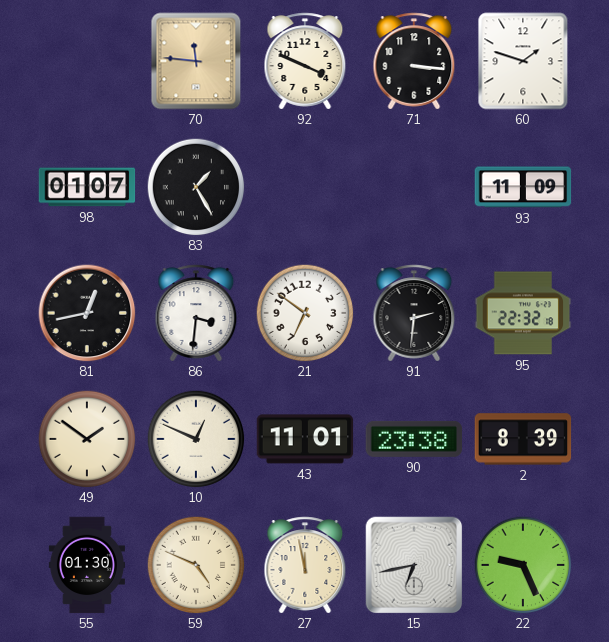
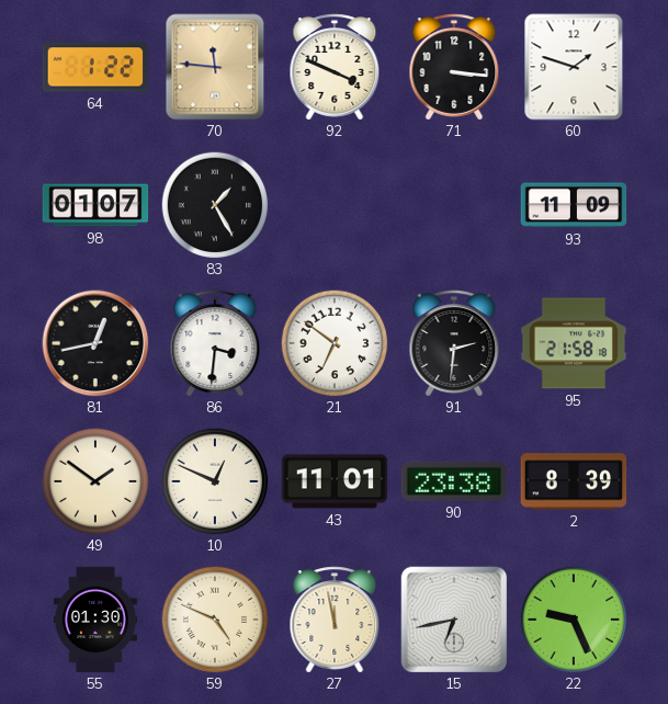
64: none -> 1:22
95: 22:32 -> 21:58
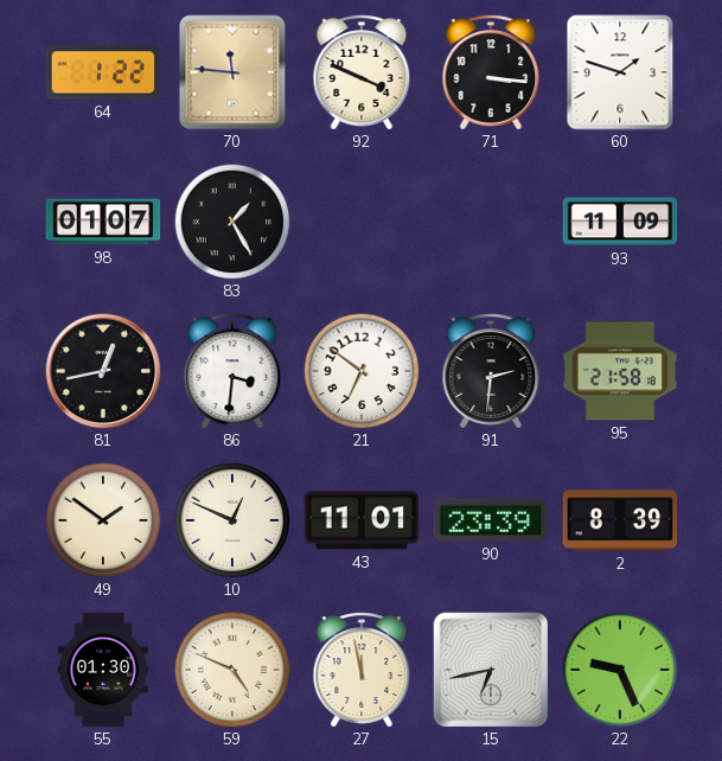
90: 23:38 -> 23:39
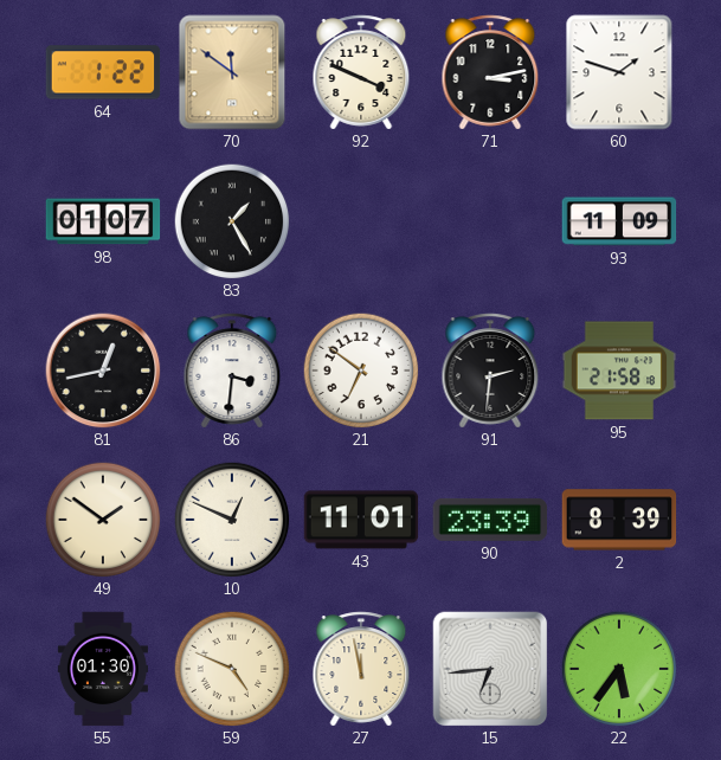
70: 11:46 -> 11:51
71: 3:16 -> 3:13
15: 6:43 -> 6:44
22: 9:26 -> 5:36
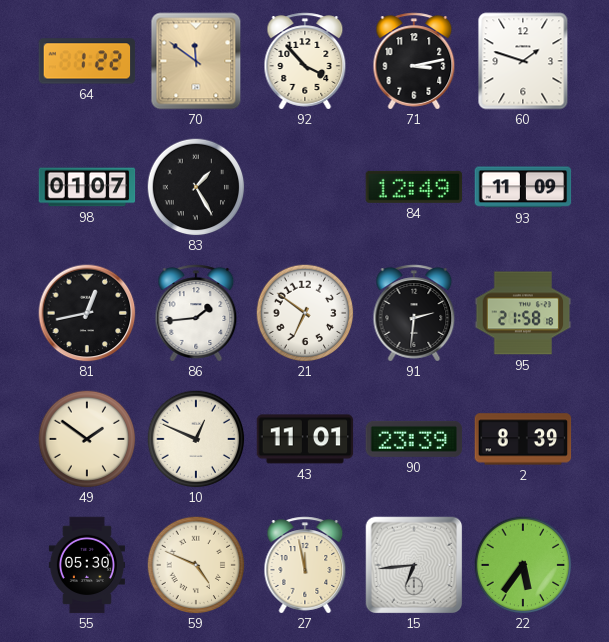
92: 3:49 -> 3:53
84: none -> 12:49
86: 3:31 -> 1:44
55: 01:30 -> 05:30
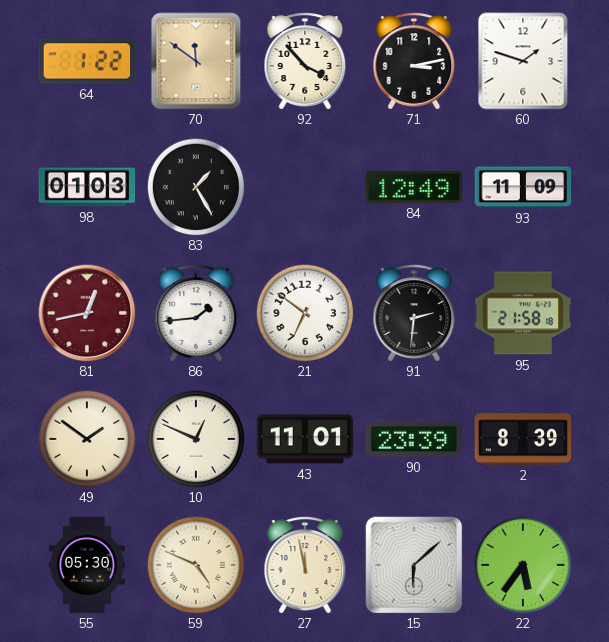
98: 01:07 -> 01:03
81 dial: black -> burgundy
15: 6:44 -> 6:08
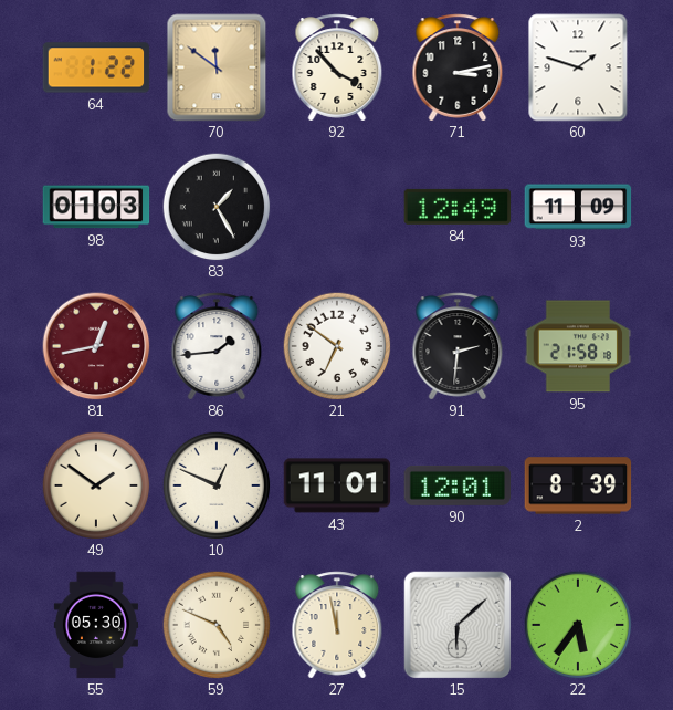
90: 23:39 -> 12:01
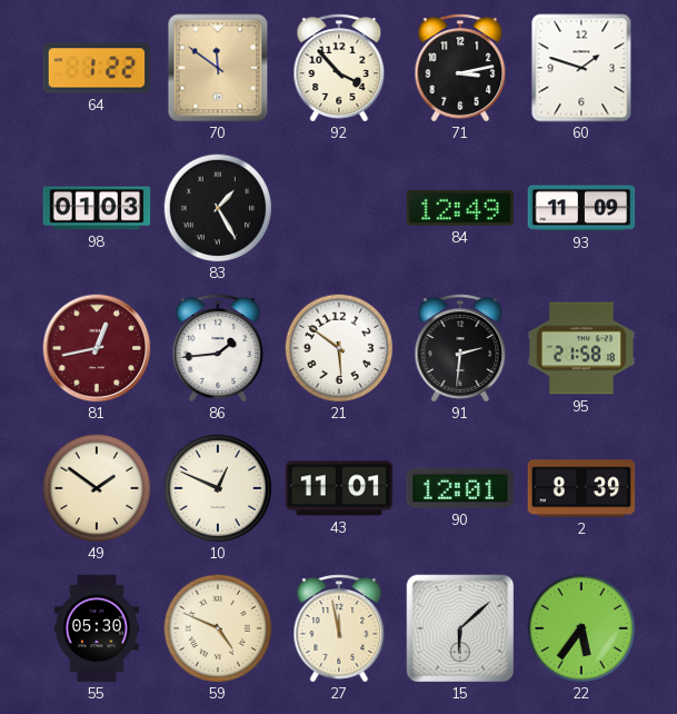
21: 6:51 -> 5:51
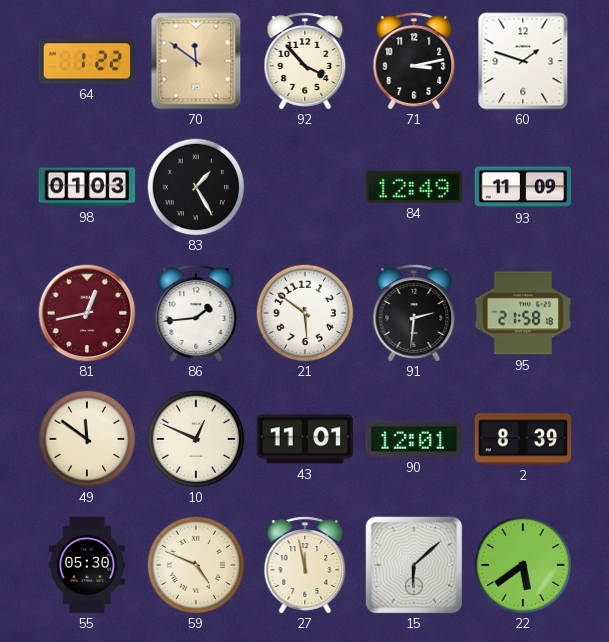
49: 1:51 -> 11:51
22: 5:36 -> 5:39
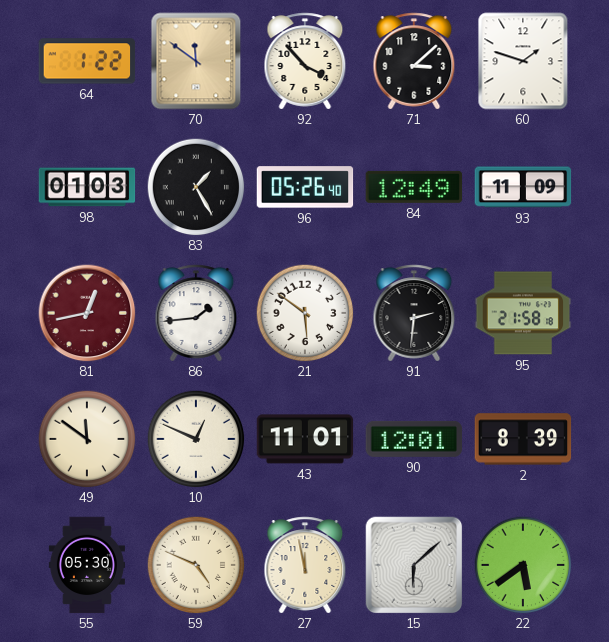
71: 3:13 -> 3:08
96: none -> 05:26
